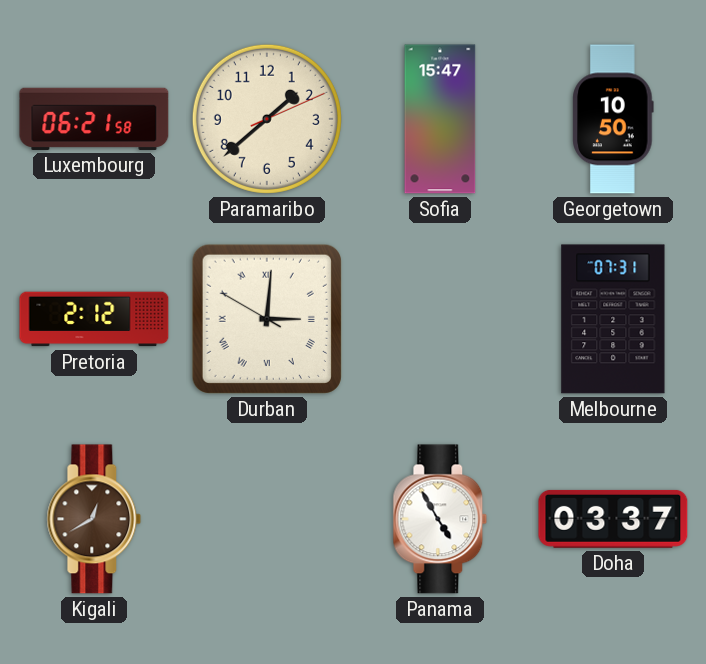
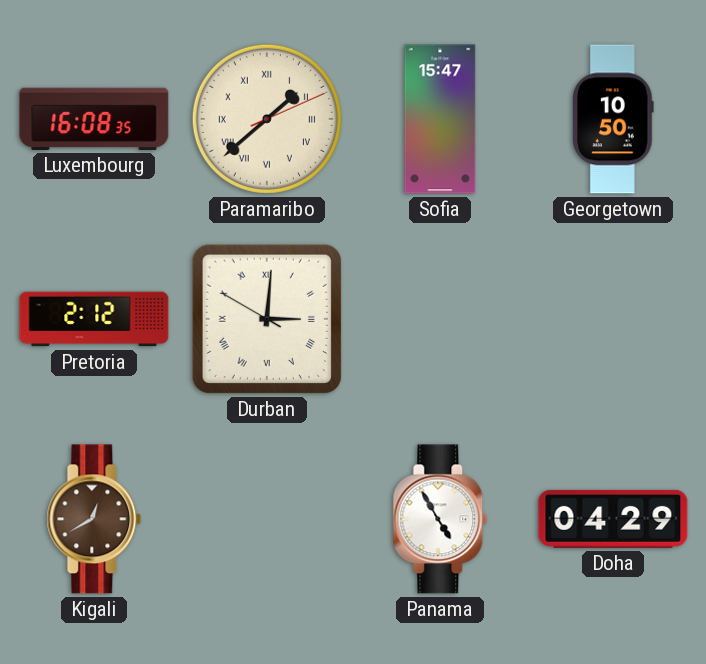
Luxembourg: 06:21 -> 16:08
Paramaribo numerals: Arabic -> Roman
Melbourne: 07:31 -> none
Doha: 03:37 -> 04:29
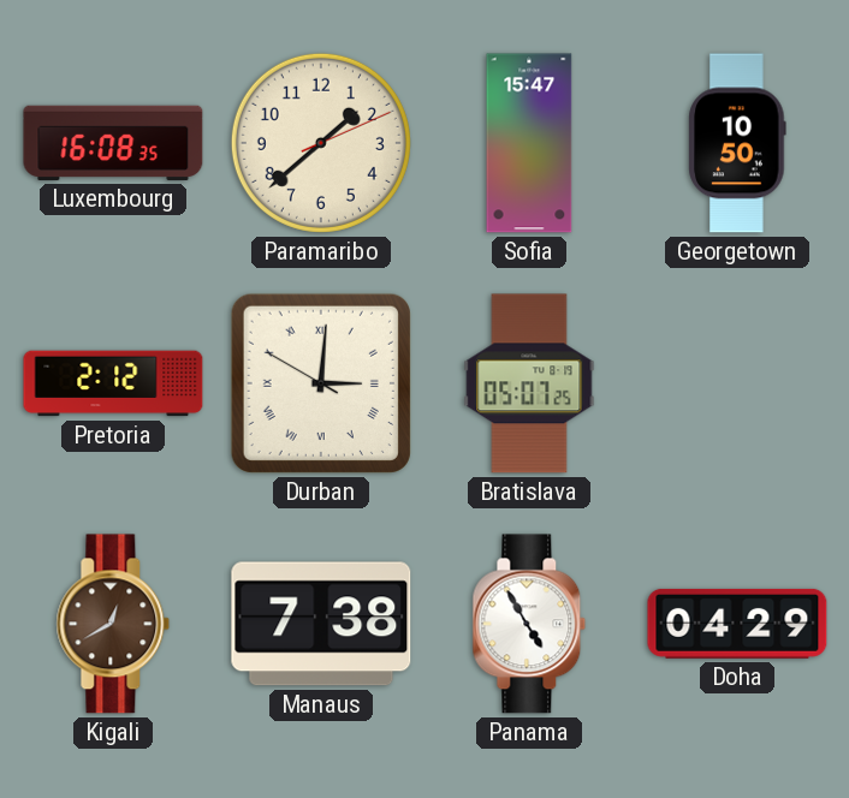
Paramaribo numerals: Roman -> Arabic
Bratislava: none -> 05:07
Manaus: none -> 7:38
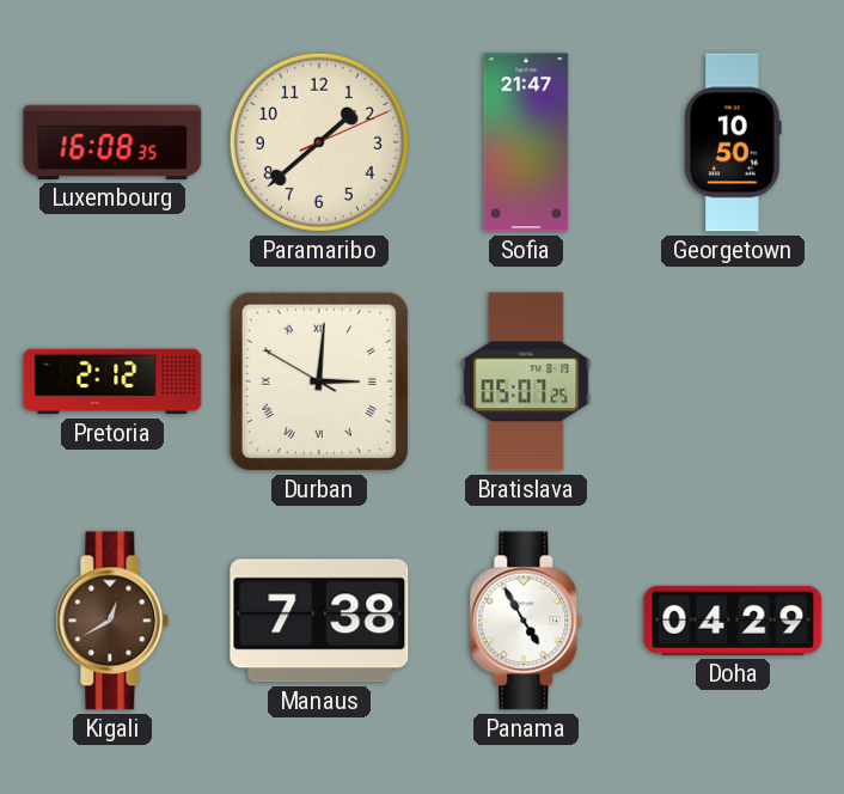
Sofia: 15:47 -> 21:47
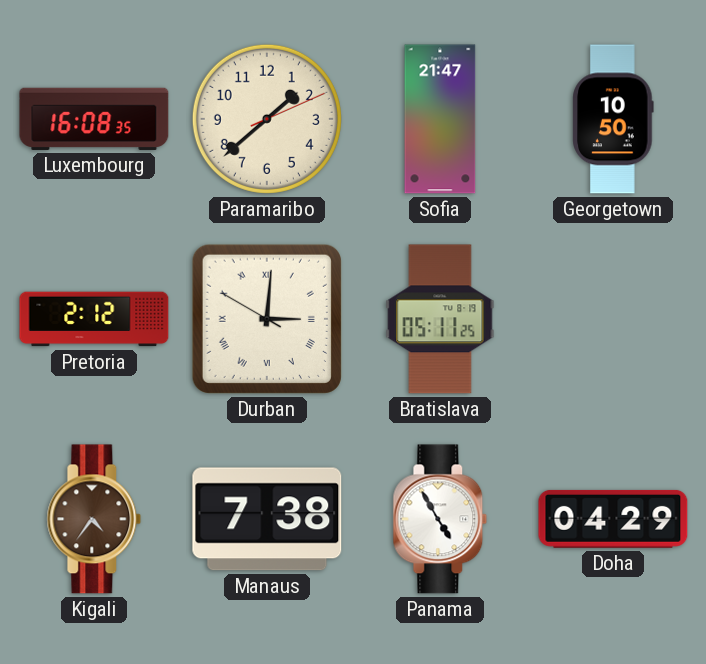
Bratislava: 05:07 -> 05:11
Kigali: 12:40 -> 4:36
